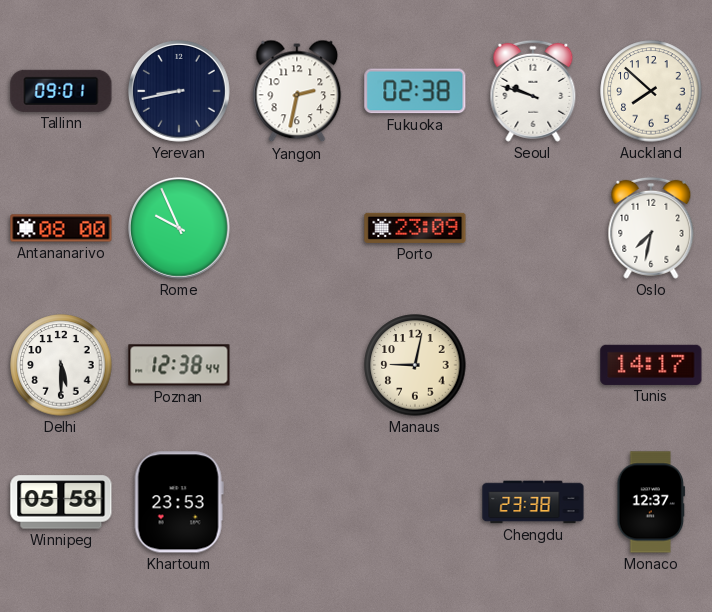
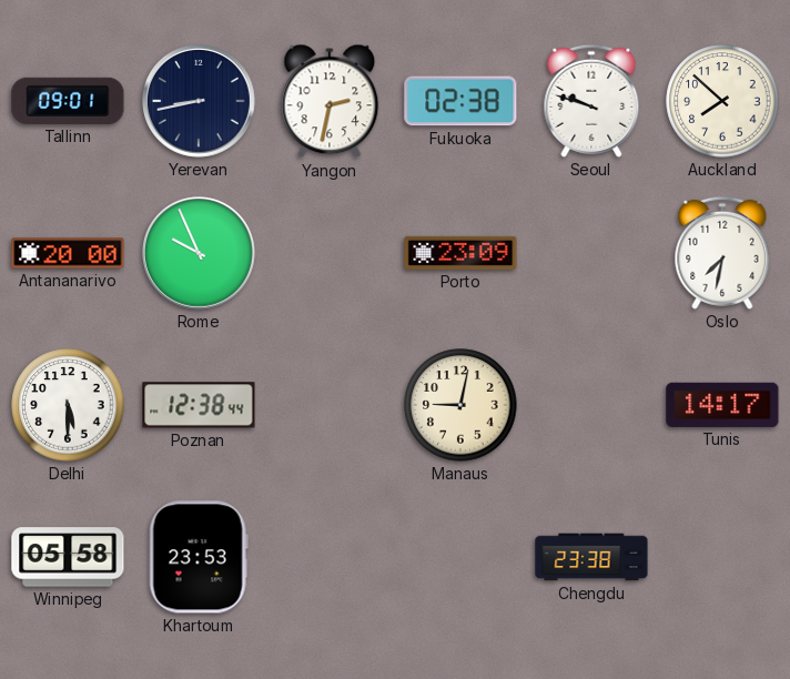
Antananarivo: 08:00 -> 20:00
Monaco: 12:37 -> none
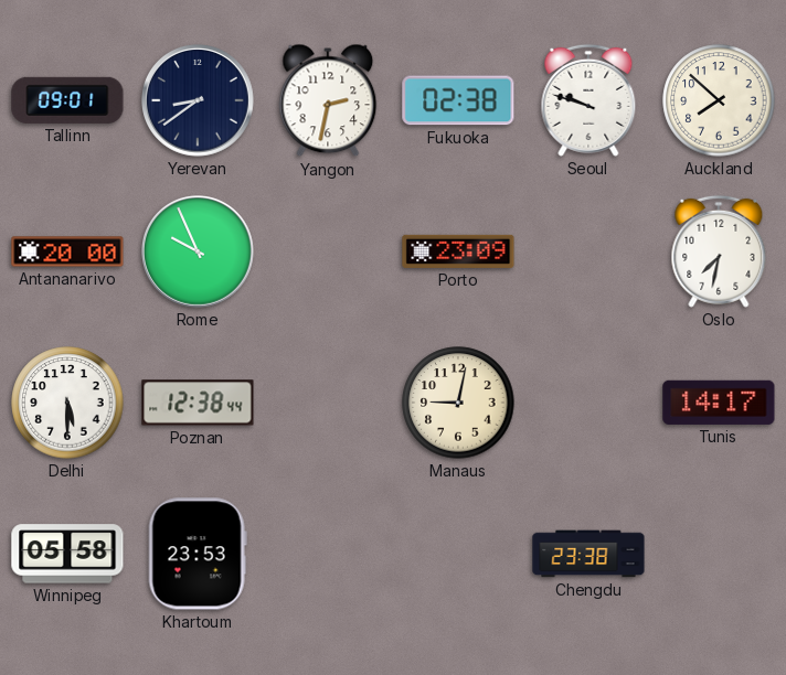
Yerevan: 8:43 -> 8:39
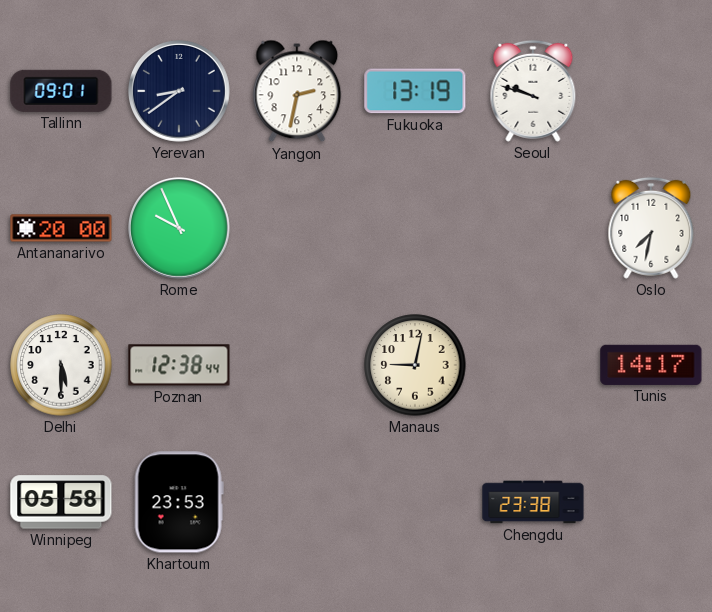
Fukuoka: 02:38 -> 13:19
Auckland: 7:52 -> none
Porto: 23:09 -> none
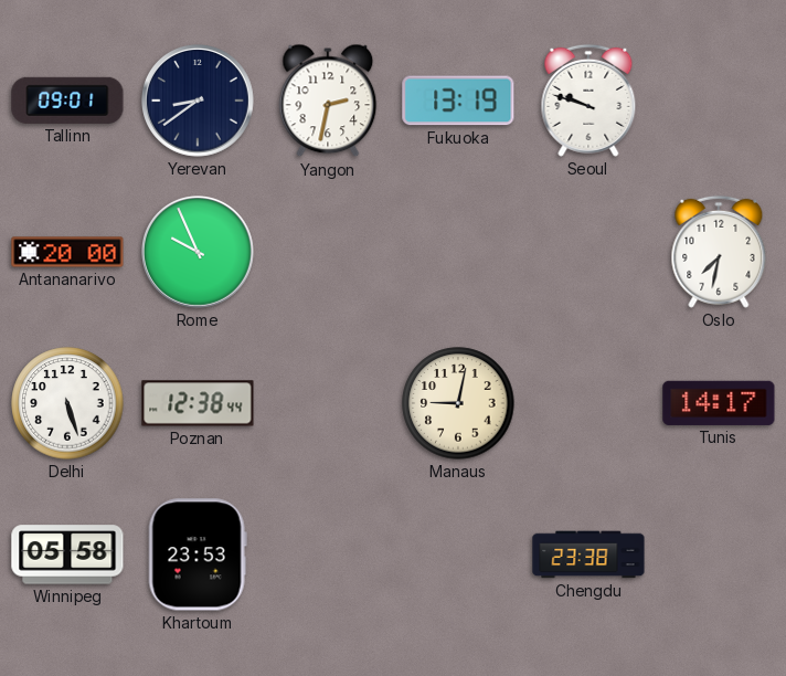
Delhi: 5:30 -> 5:27
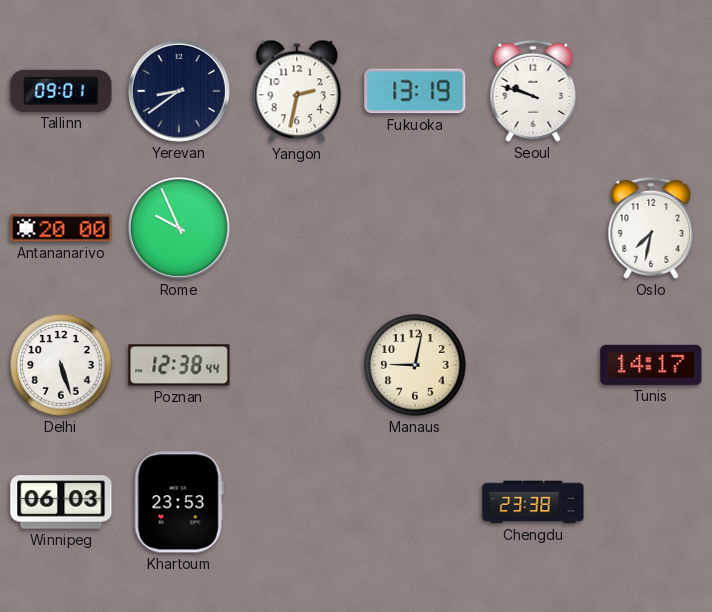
Winnipeg: 05:58 -> 06:03
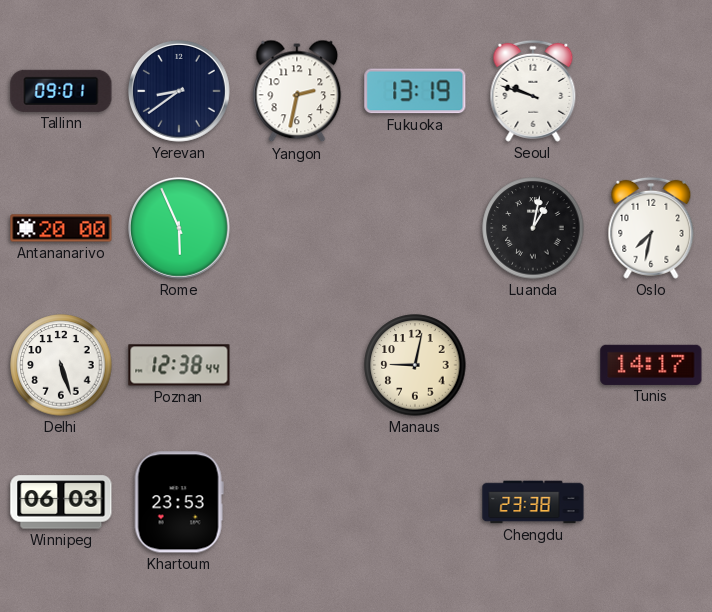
Rome: 9:56 -> 5:56
Luanda: none -> 1:02
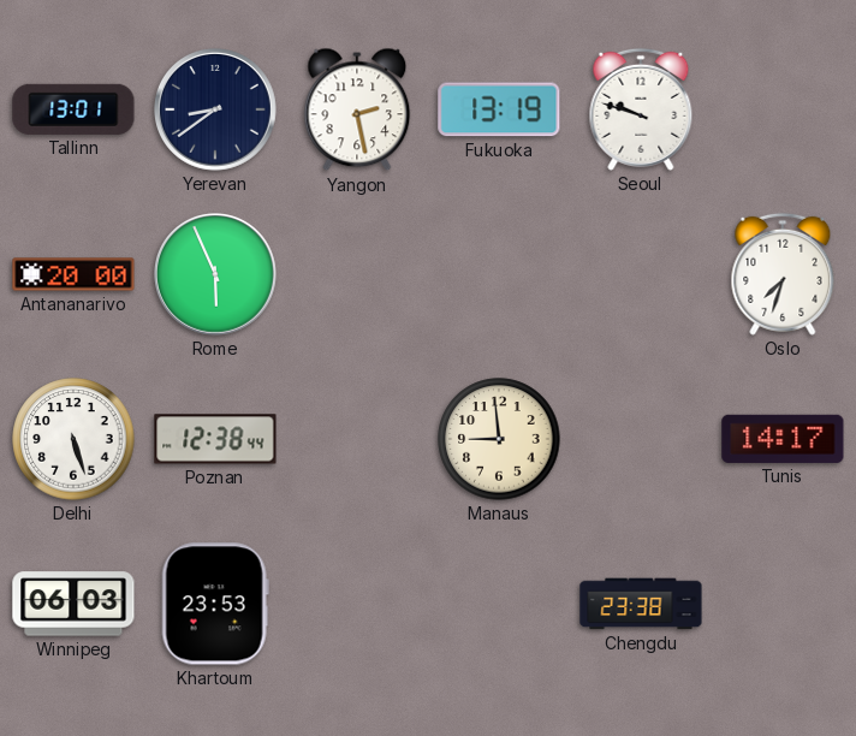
Tallinn: 09:01 -> 13:01
Yangon: 2:32 -> 2:28
Luanda: 1:02 -> none
Oslo: 7:32 -> 7:33
Manaus: 9:02 -> 8:59
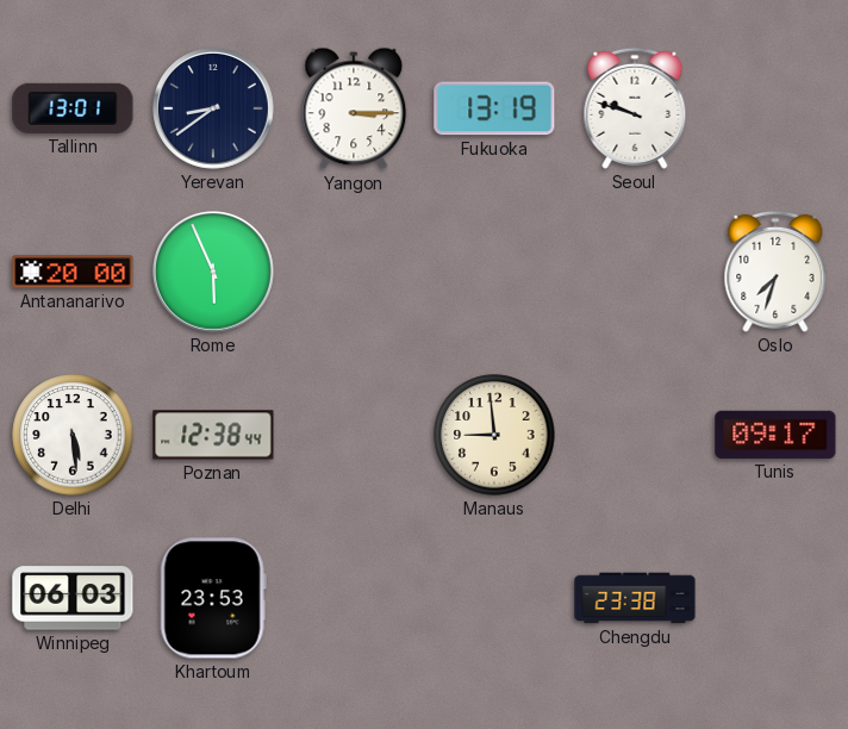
Yangon: 2:28 -> 3:15
Delhi: 5:27 -> 5:29
Tunis: 14:17 -> 09:17
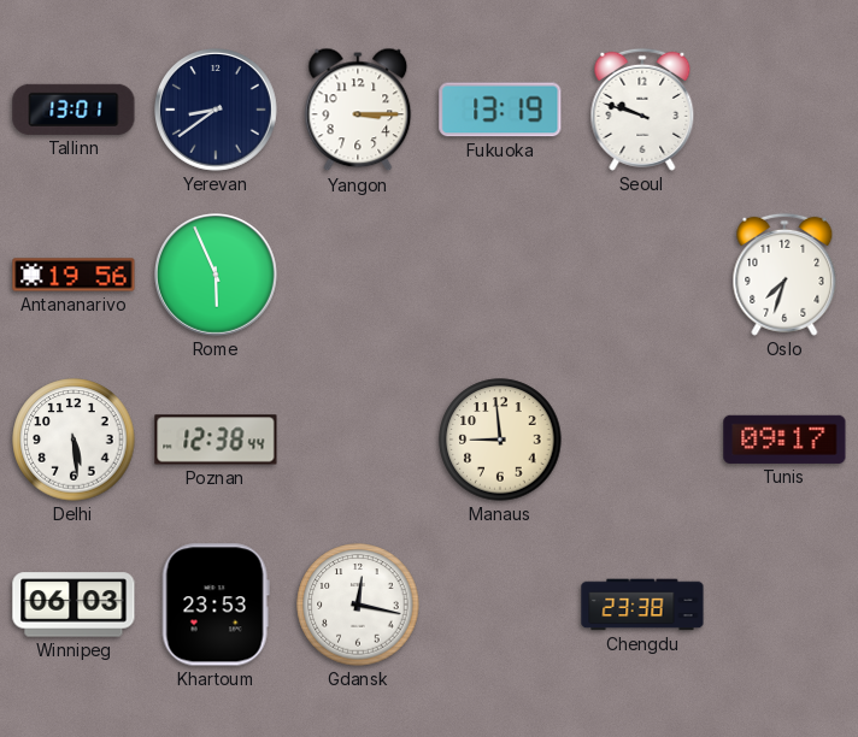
Antananarivo: 20:00 -> 19:56
Gdansk: none -> 12:17
